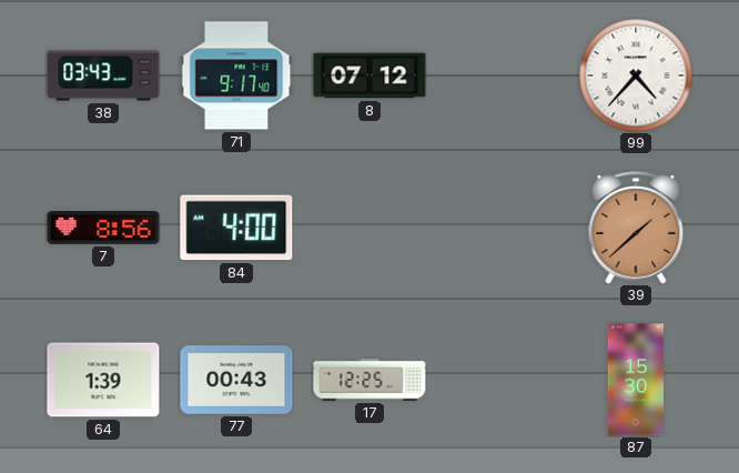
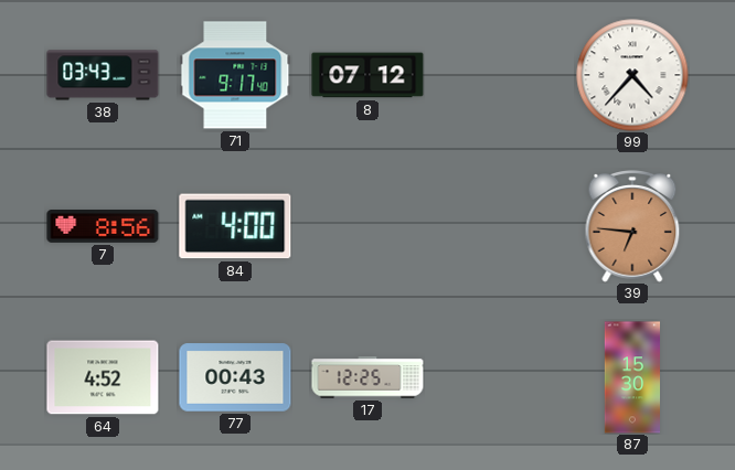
39: 1:38 -> 6:46
64: 1:39 -> 4:52
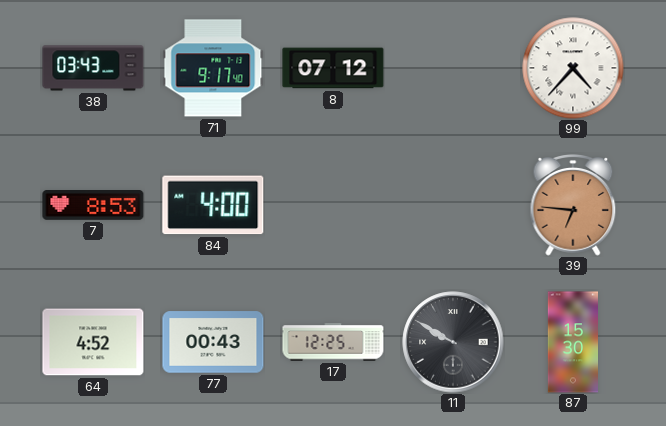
7: 8:56 -> 8:53
11: none -> 9:50
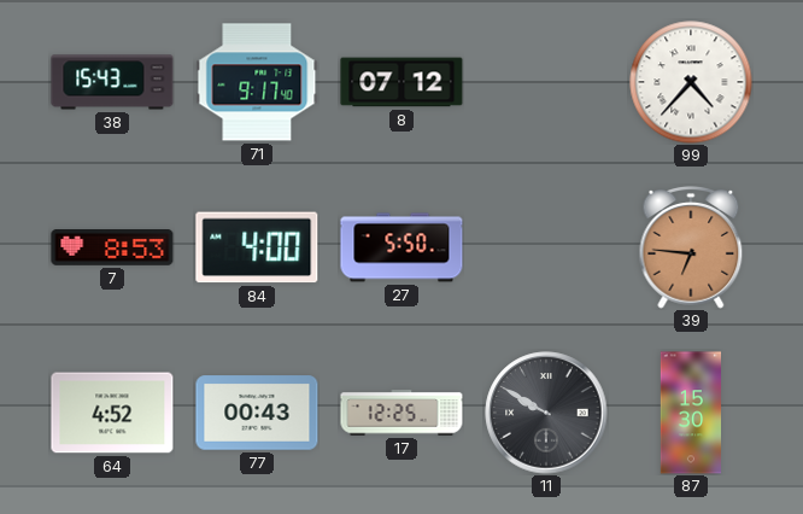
38: 03:43 -> 15:43
27: none -> 5:50
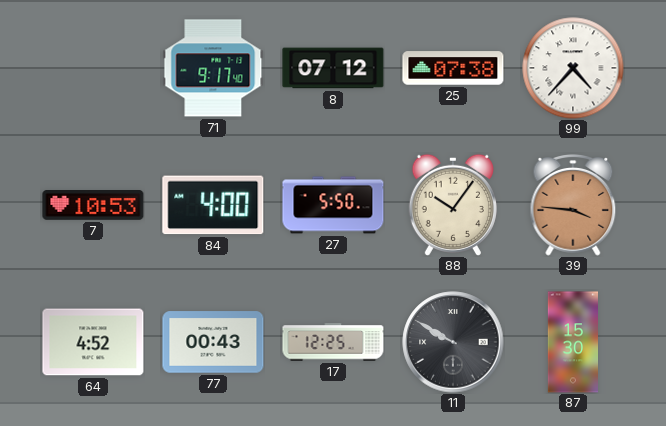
38: 15:43 -> none
25: none -> 07:38
7: 8:53 -> 10:53
88: none -> 10:06
39: 6:46 -> 3:46
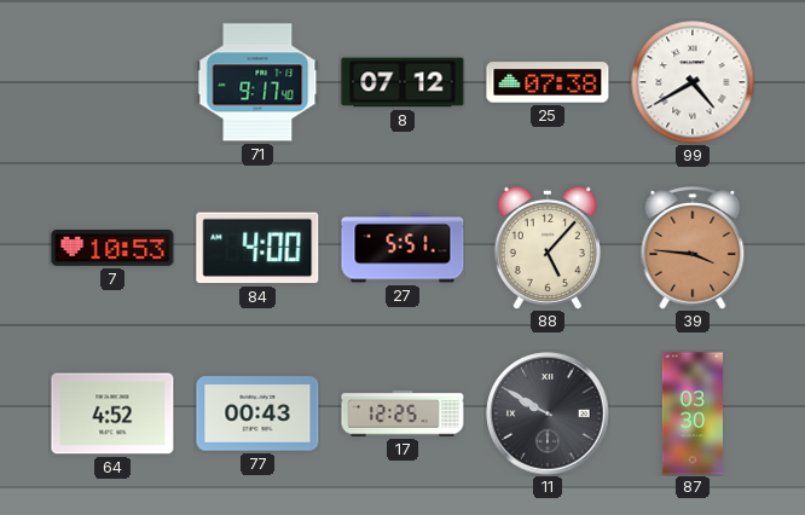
99: 4:37 -> 4:40
27: 5:50 -> 5:51
88: 10:06 -> 5:07
87: 15:30 -> 03:30
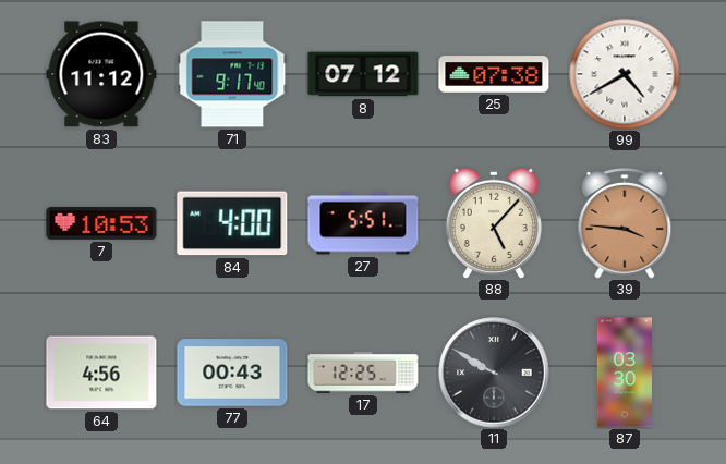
83: none -> 11:12
64: 4:52 -> 4:56
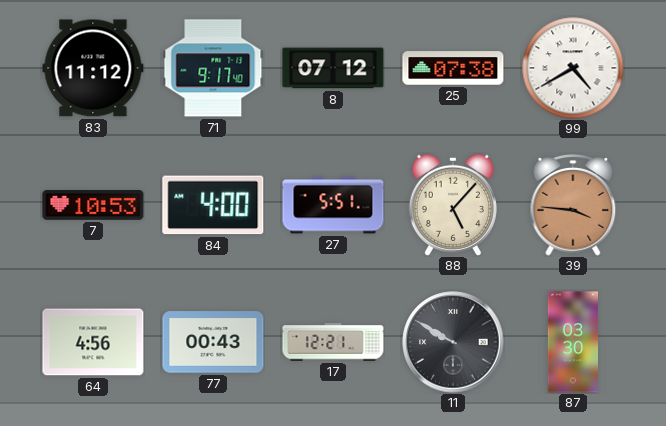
17: 12:25 -> 12:21
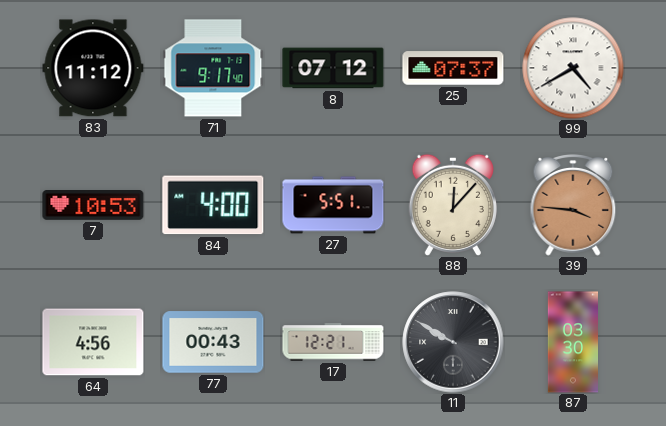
25: 07:38 -> 07:37
88: 5:07 -> 12:07
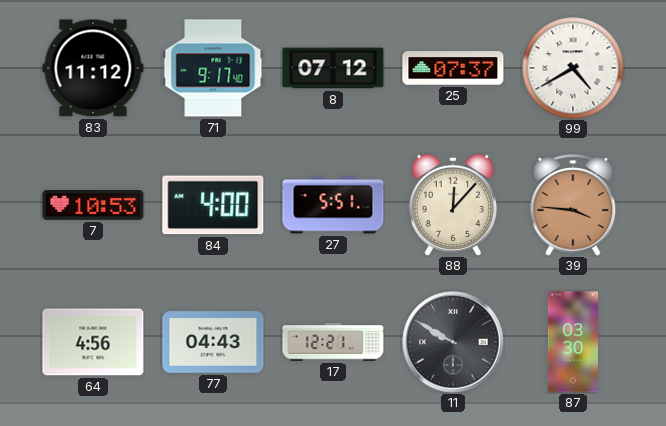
77: 00:43 -> 04:43
